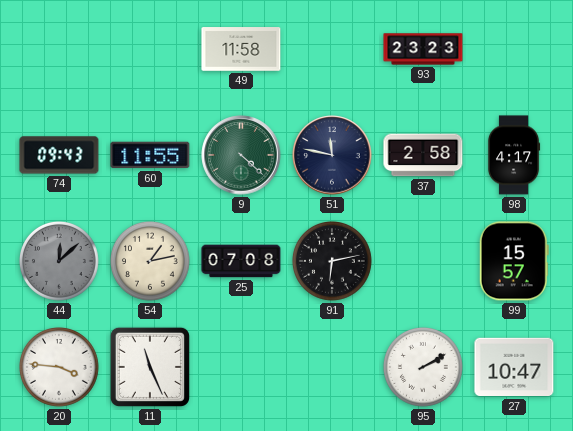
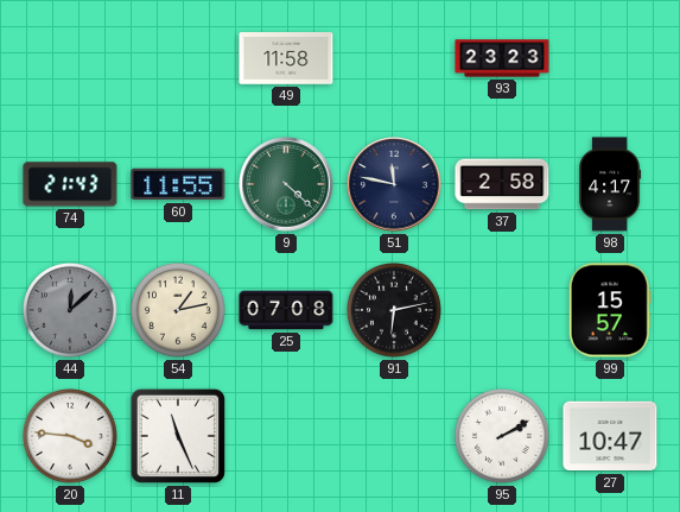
74: 09:43 -> 21:43
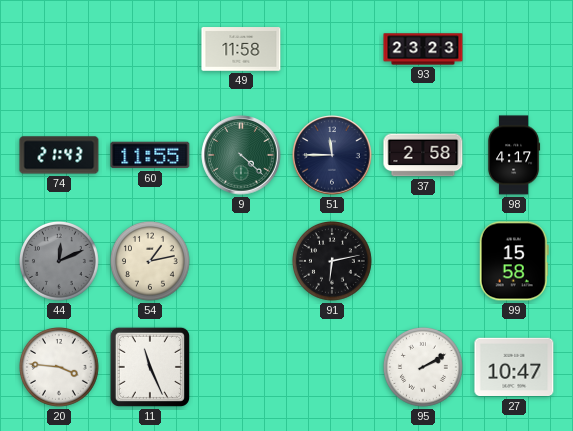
51: 11:47 -> 11:45
44: 12:08 -> 12:11
25: 07:08 -> none
99: 15:57 -> 15:58
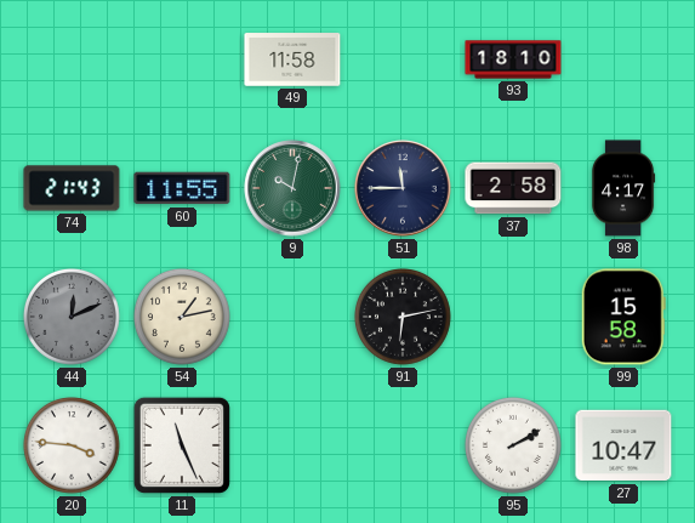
93: 23:23 -> 18:10
9: 4:22 -> 10:02
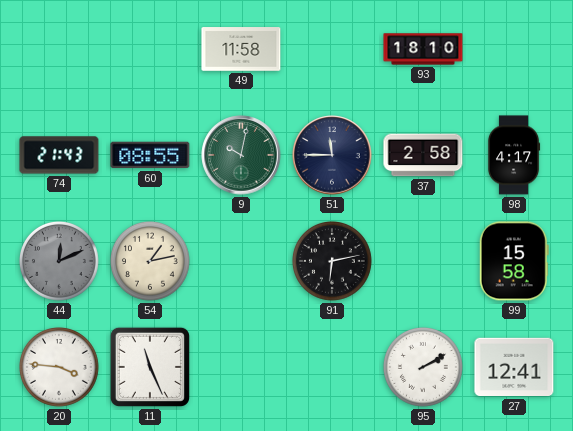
60: 11:55 -> 08:55
27: 10:47 -> 12:41
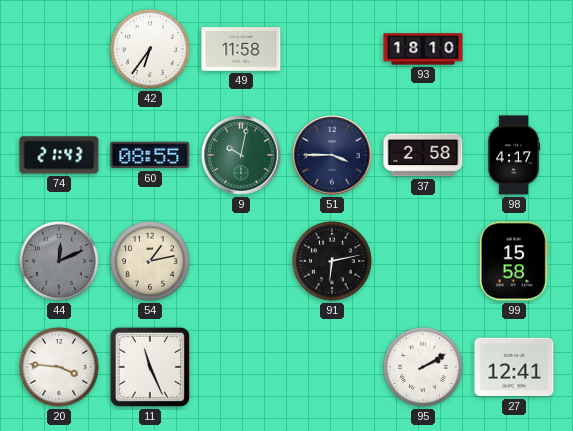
42: none -> 6:36
51: 11:45 -> 3:45
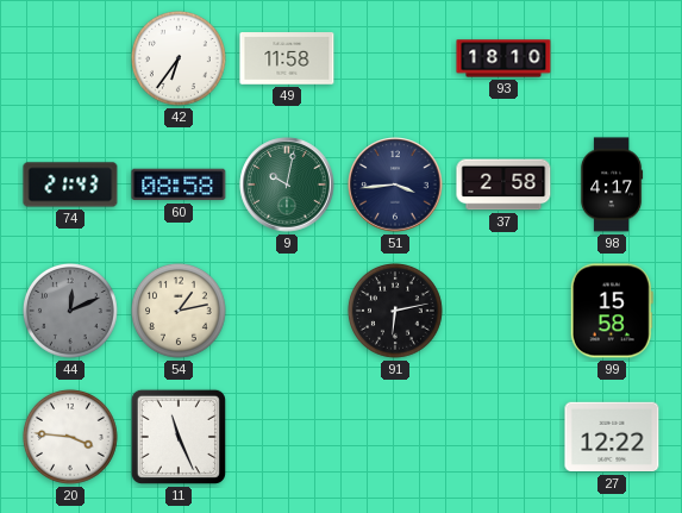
60: 08:55 -> 08:58
51: 3:45 -> 3:44
95: 2:10 -> none
27: 12:41 -> 12:22
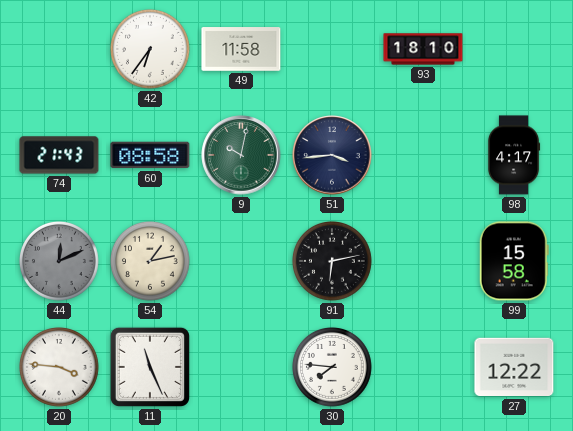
37: 2:58 -> none
30: none -> 7:46
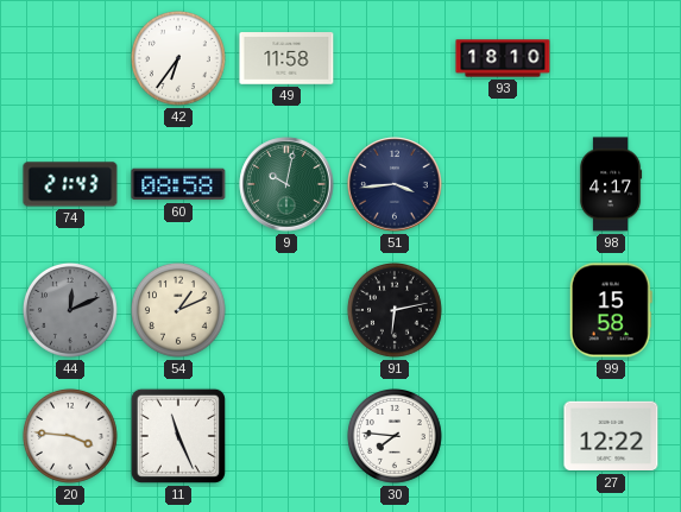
54: 1:13 -> 1:11
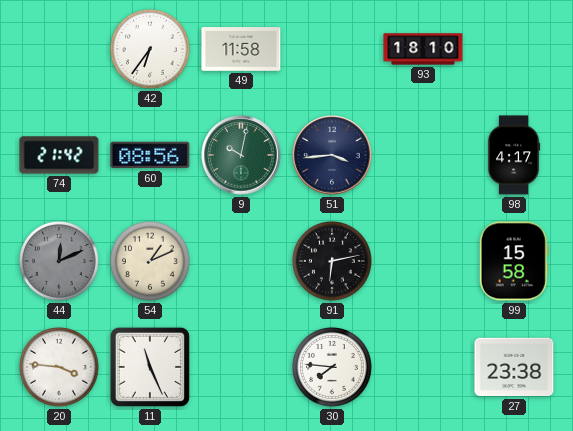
74: 21:43 -> 21:42
60: 08:58 -> 08:56
27: 12:22 -> 23:38
